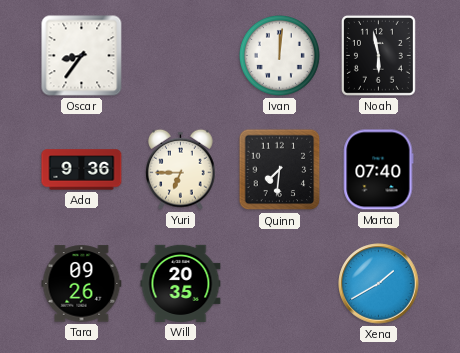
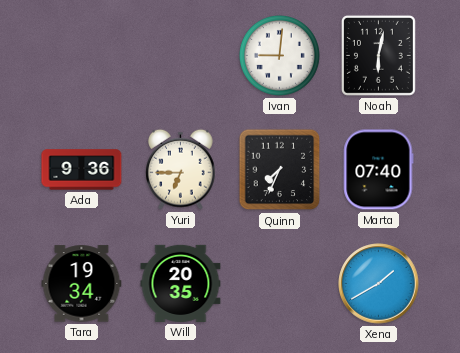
Oscar: 8:36 -> none
Ivan: 12:01 -> 9:01
Noah: 5:58 -> 6:02
Quinn: 7:31 -> 7:34
Tara: 09:26 -> 19:34
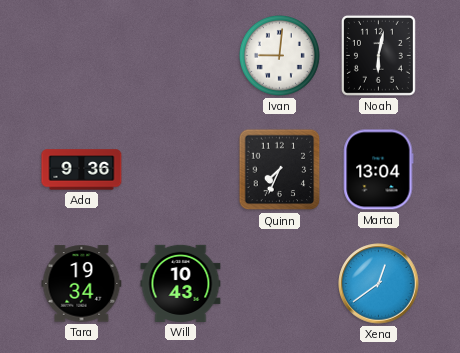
Yuri: 6:45 -> none
Marta: 07:40 -> 13:04
Will: 20:35 -> 10:43
Xena: 1:40 -> 12:39
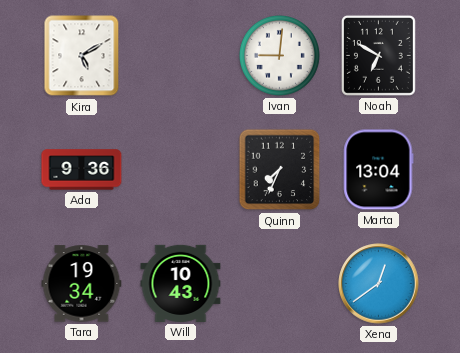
Kira: none -> 5:10
Noah: 6:02 -> 6:50
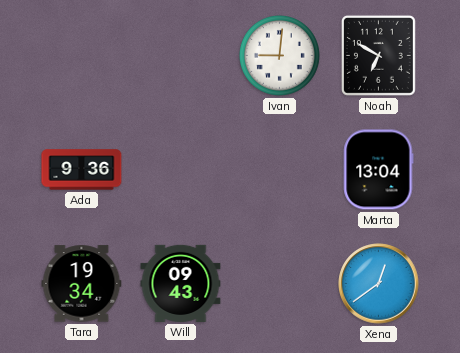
Kira: 5:10 -> none
Quinn: 7:34 -> none
Will: 10:43 -> 09:43
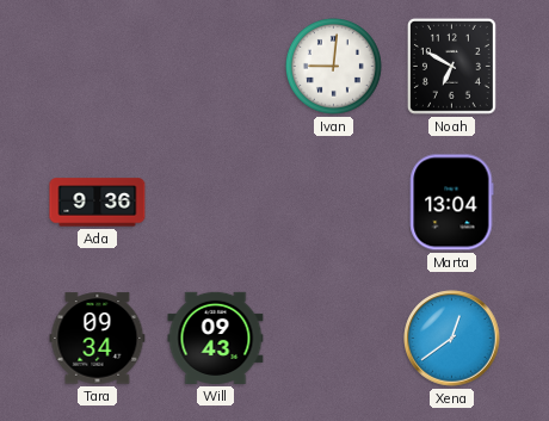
Tara: 19:34 -> 09:34
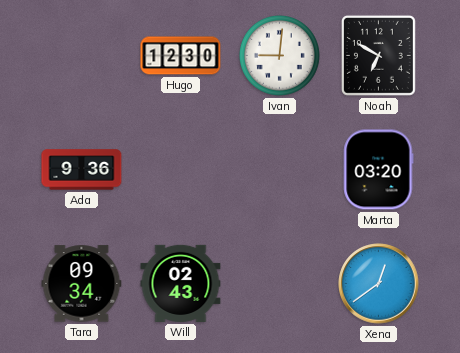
Hugo: none -> 12:30
Marta: 13:04 -> 03:20
Will: 09:43 -> 02:43
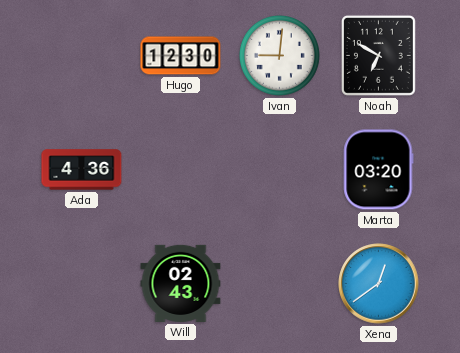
Ada: 9:36 -> 4:36
Tara: 09:34 -> none
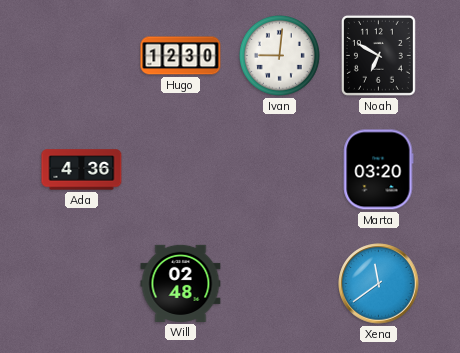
Will: 02:43 -> 02:48
Xena: 12:39 -> 11:39
